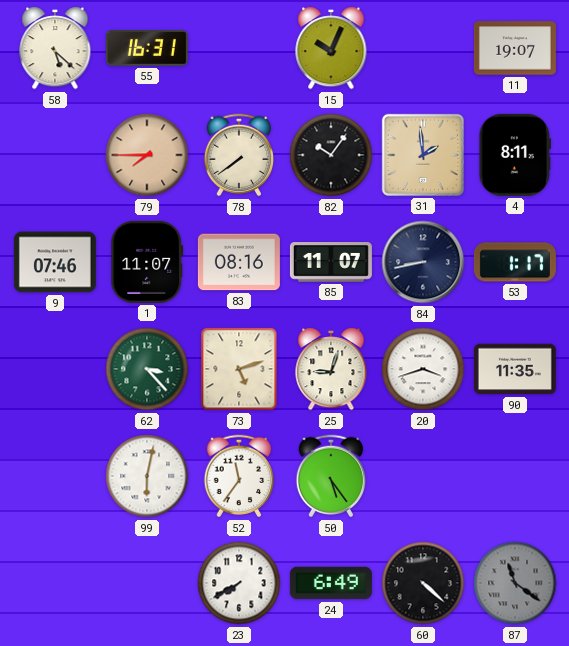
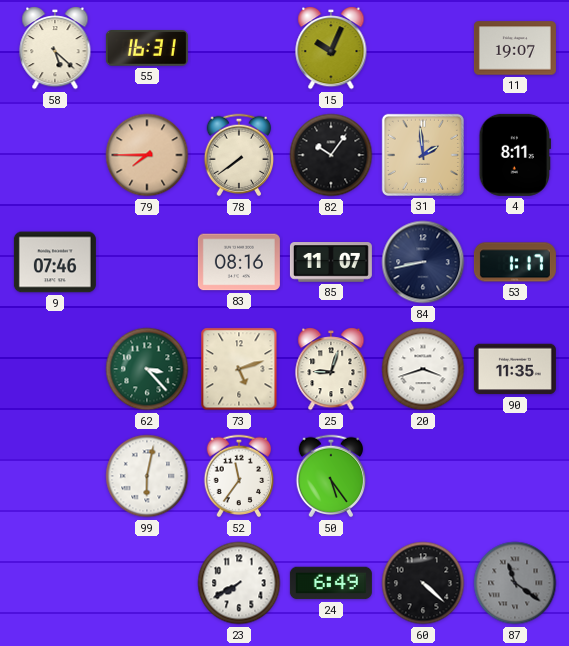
1: 11:07 -> none
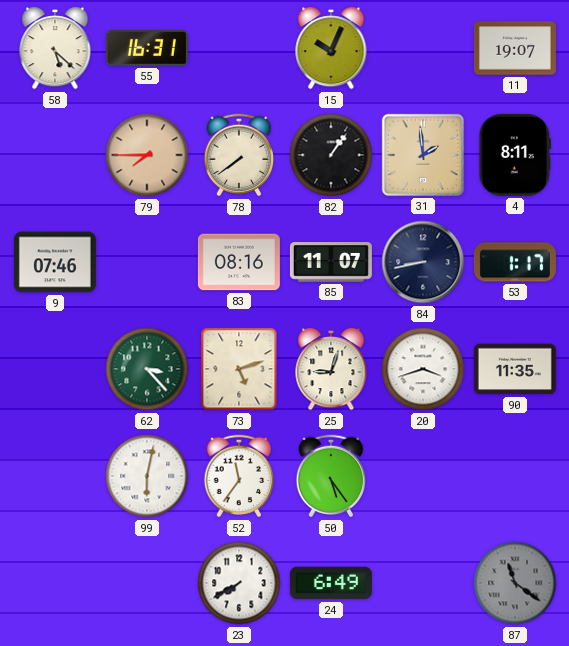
82: 10:06 -> 1:06
60: 4:22 -> none
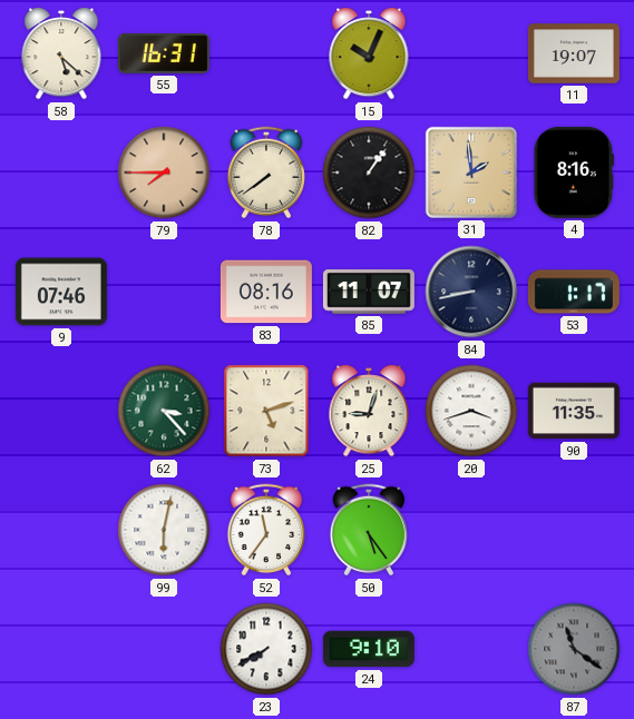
4: 8:11 -> 8:16
24: 6:49 -> 9:10
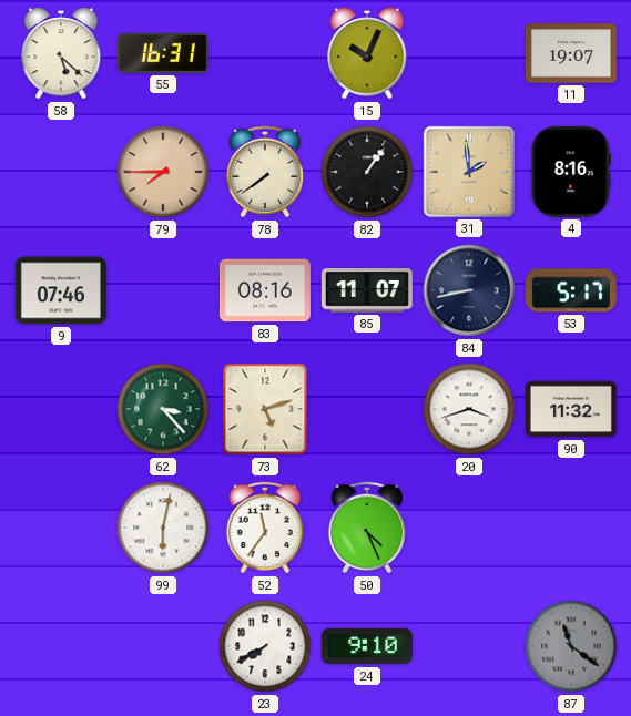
53: 1:17 -> 5:17
25: 9:03 -> none
90: 11:35 -> 11:32
50: 5:24 -> 4:26
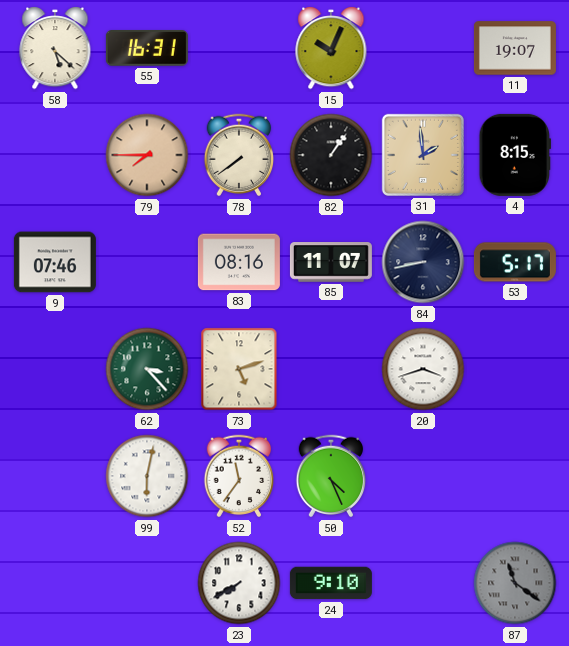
4: 8:16 -> 8:15
90: 11:32 -> none
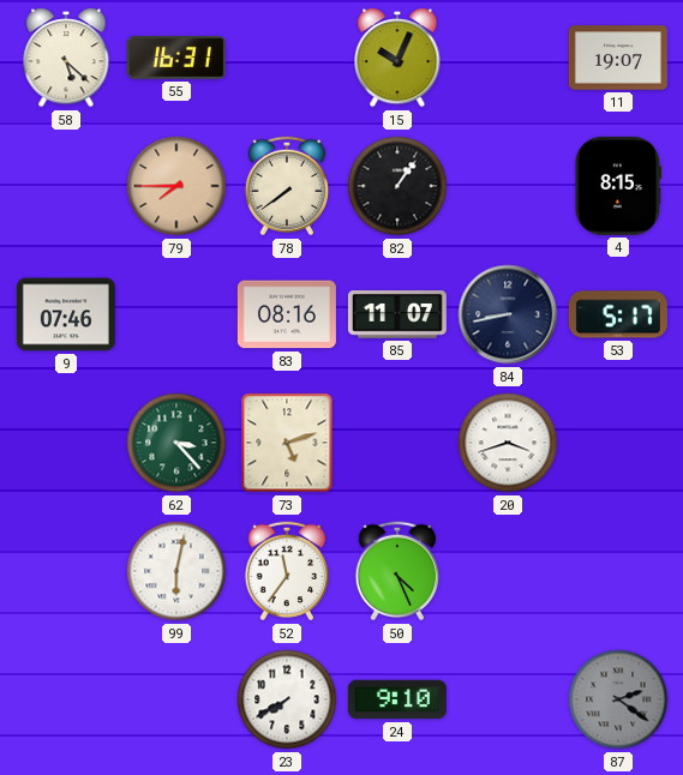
31: 1:59 -> none
87: 11:21 -> 2:21
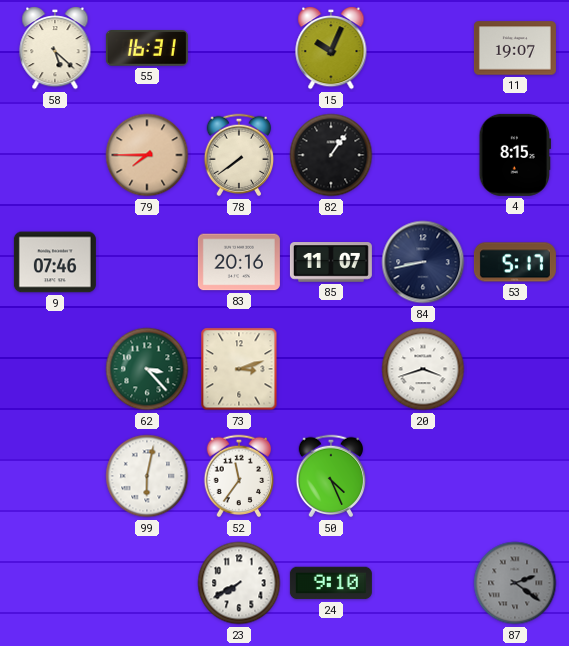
83: 08:16 -> 20:16
73: 5:12 -> 3:12
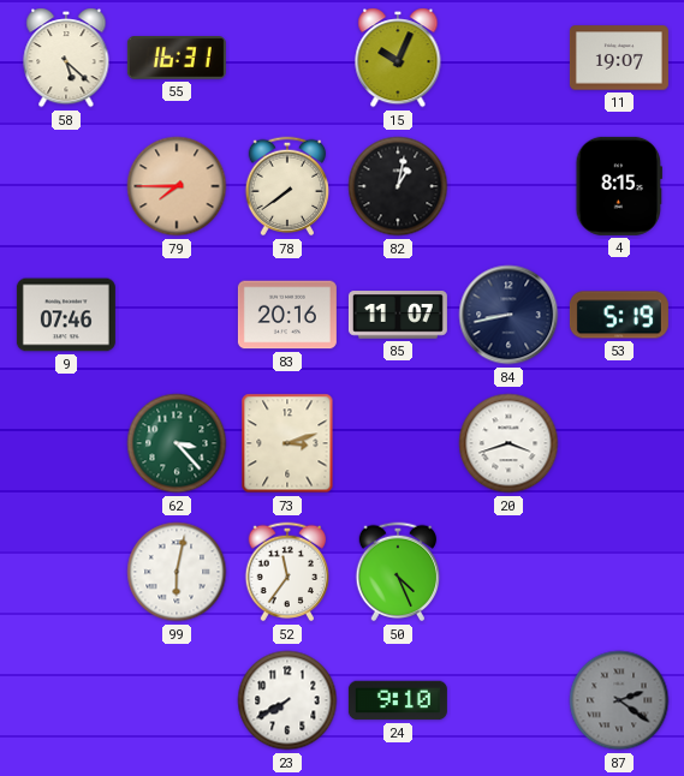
82: 1:06 -> 1:02
53: 5:17 -> 5:19
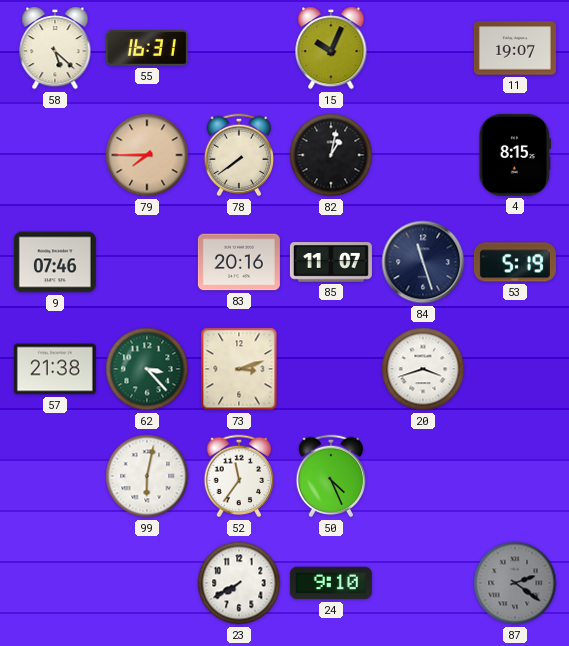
84: 8:43 -> 11:27
57: none -> 21:38
